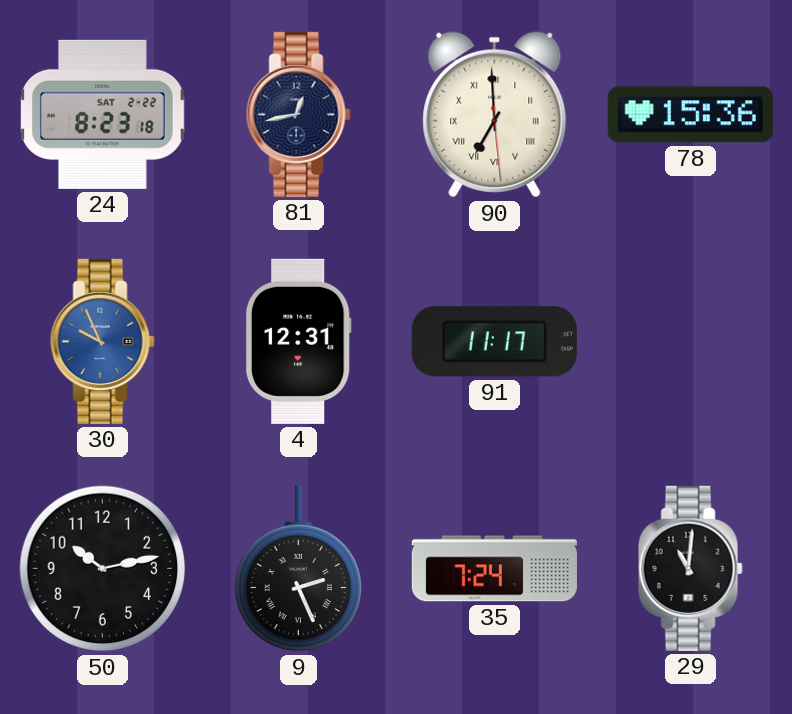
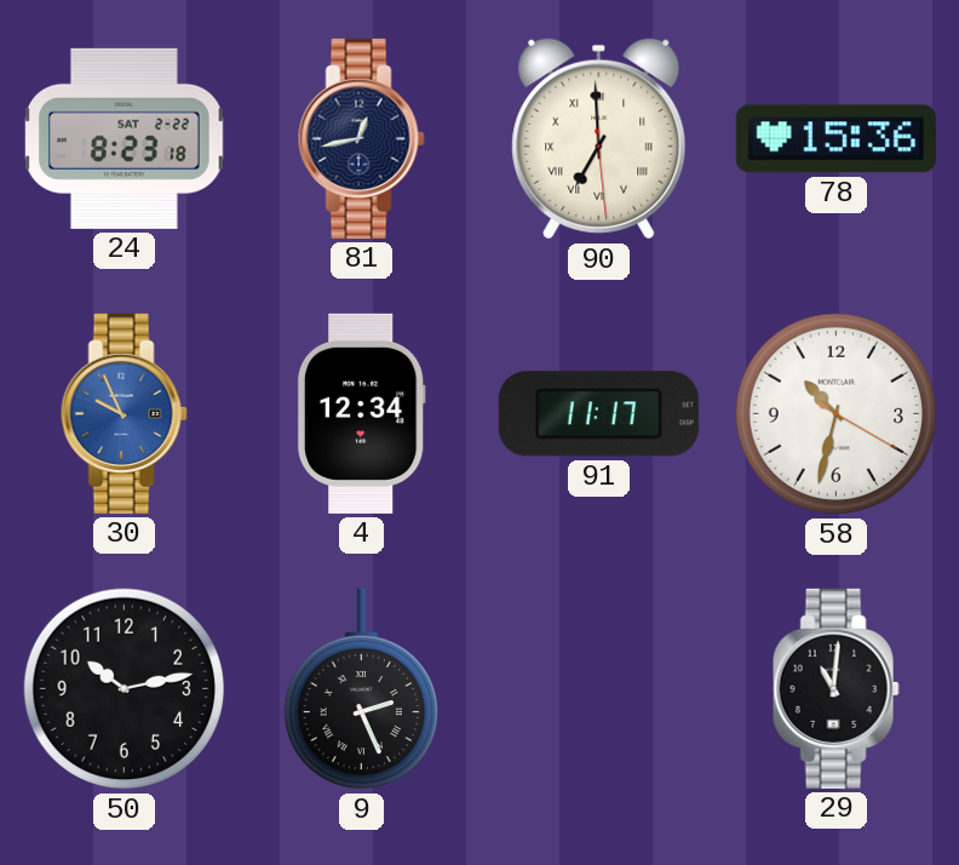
4: 12:31 -> 12:34
58: none -> 10:32
35: 7:24 -> none
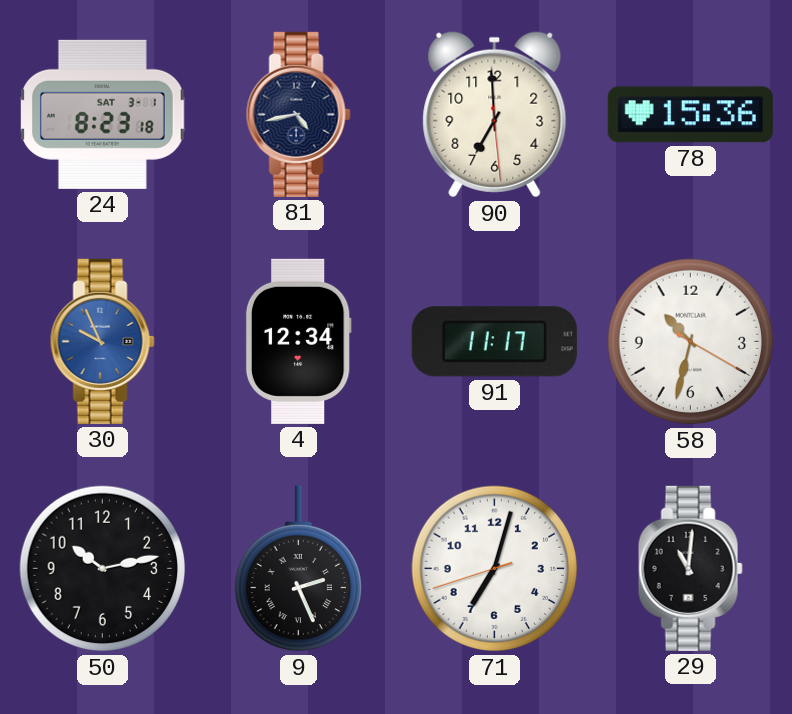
24 date: SAT 2-22 -> SAT 3-1
81: 12:43 -> 4:43
90 numerals: Roman -> Arabic
71: none -> 7:02
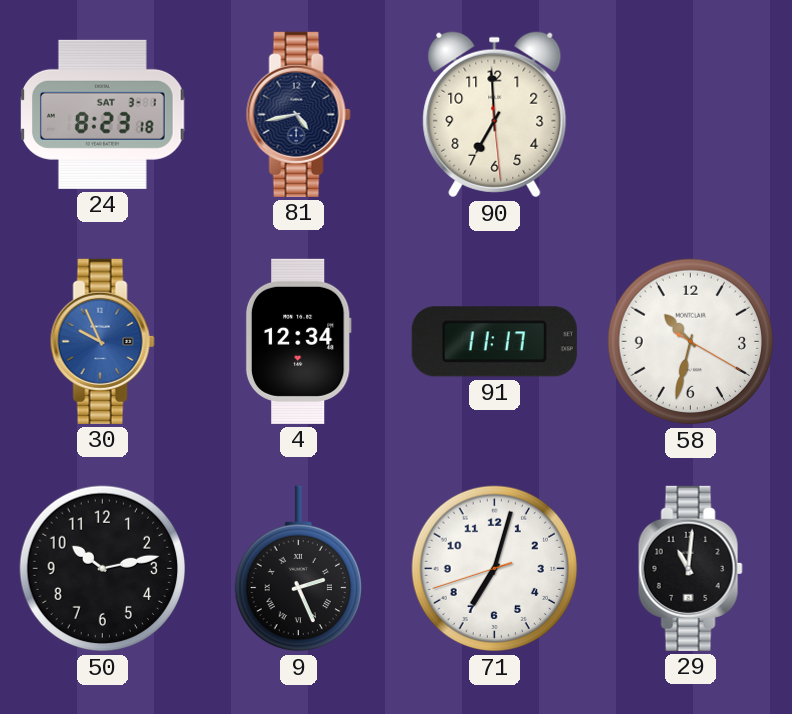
78: 15:36 -> none
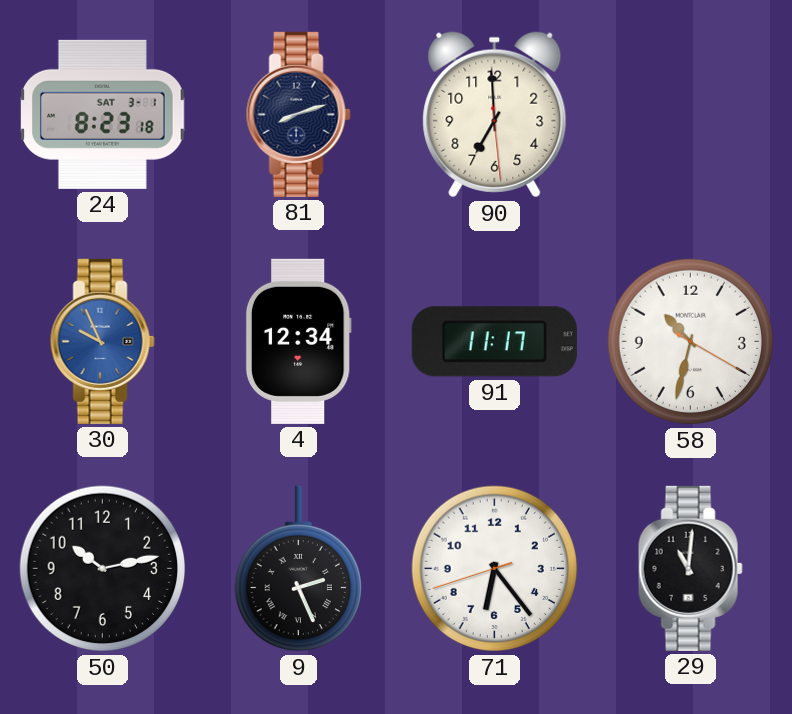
81: 4:43 -> 8:12
71: 7:02 -> 6:23
